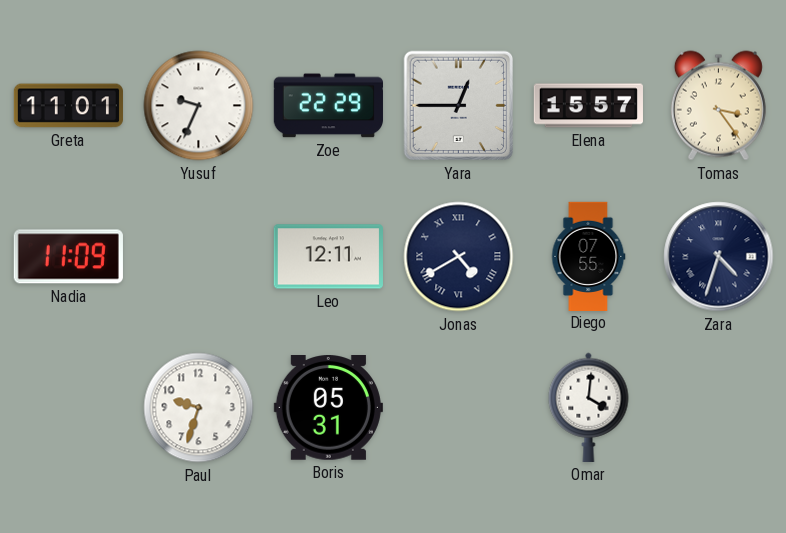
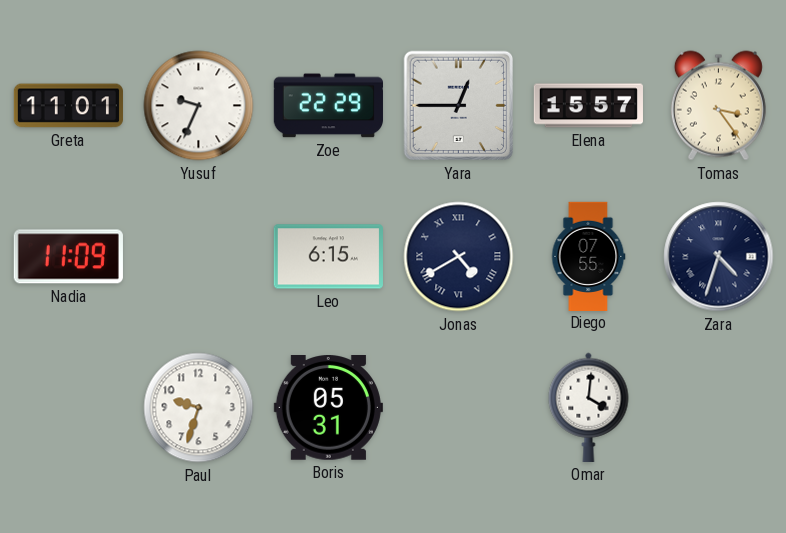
Leo: 12:11 -> 6:15
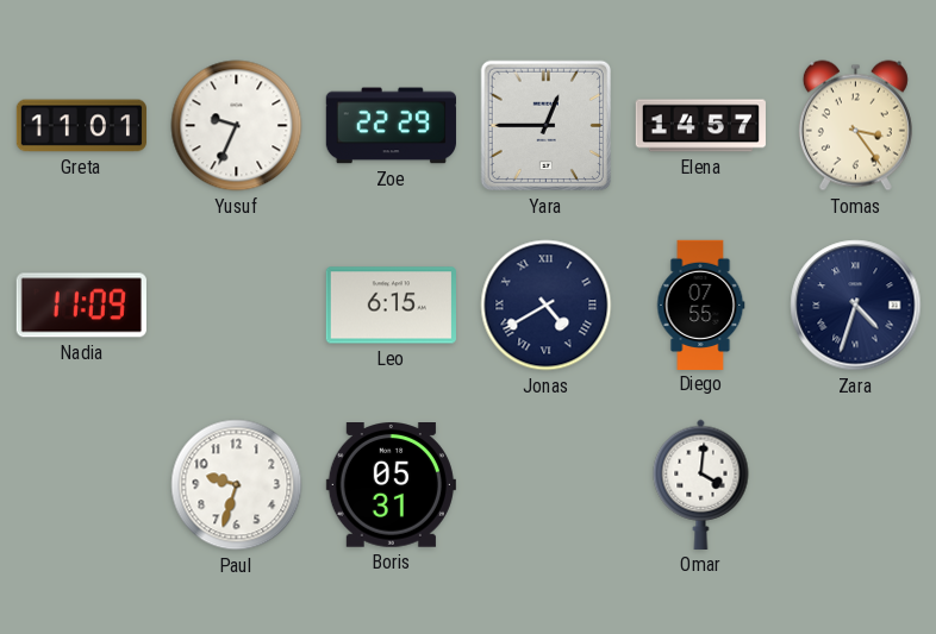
Elena: 15:57 -> 14:57
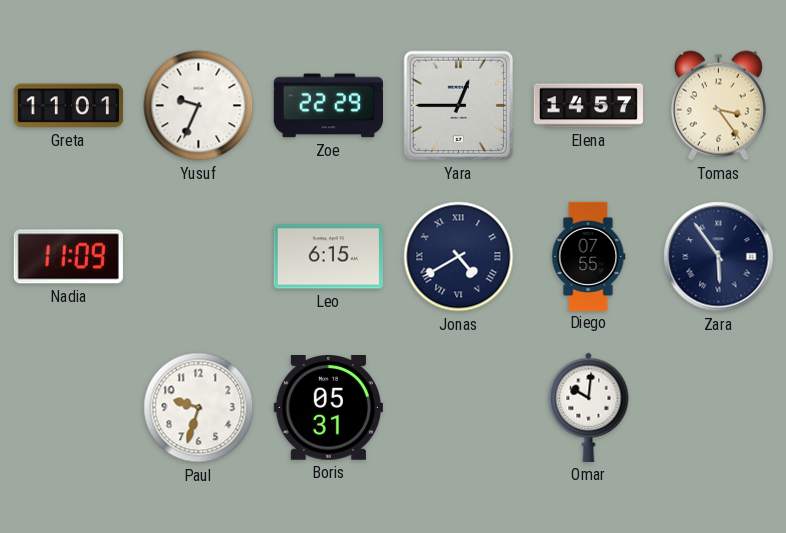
Zara: 4:33 -> 5:54
Omar: 4:01 -> 10:01
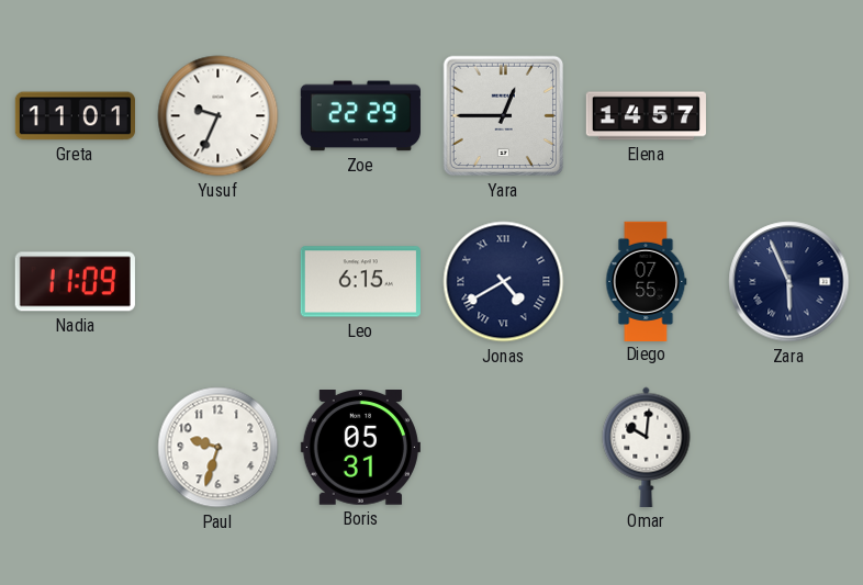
Tomas: 3:24 -> none
Zara: 5:54 -> 5:56
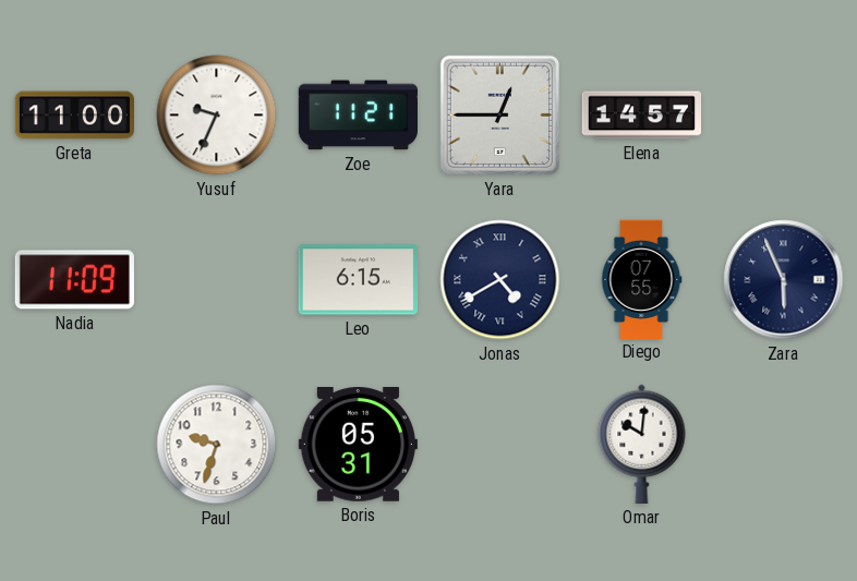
Greta: 11:01 -> 11:00
Zoe: 22:29 -> 11:21
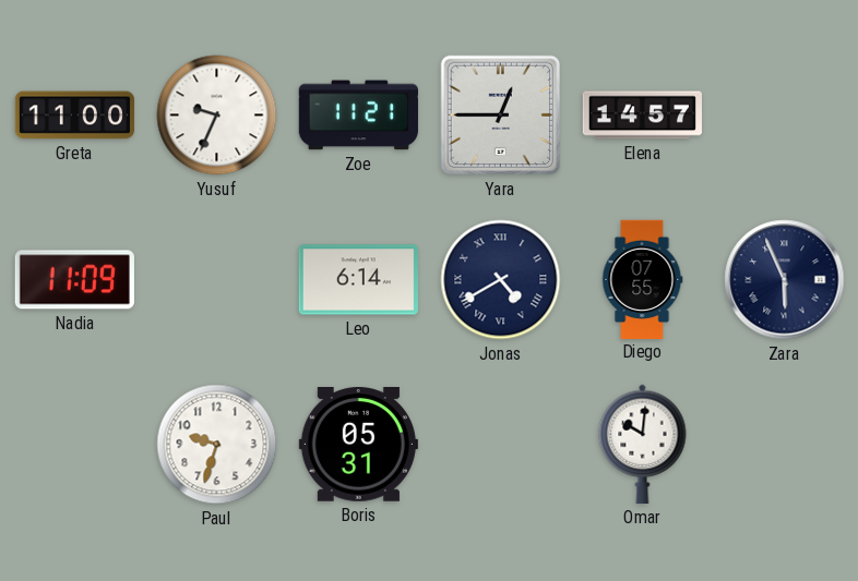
Leo: 6:15 -> 6:14
